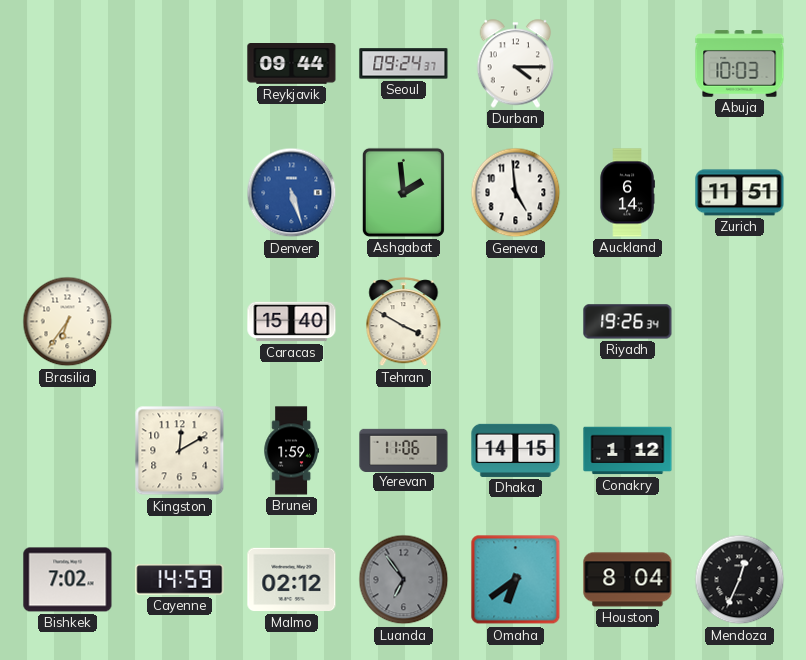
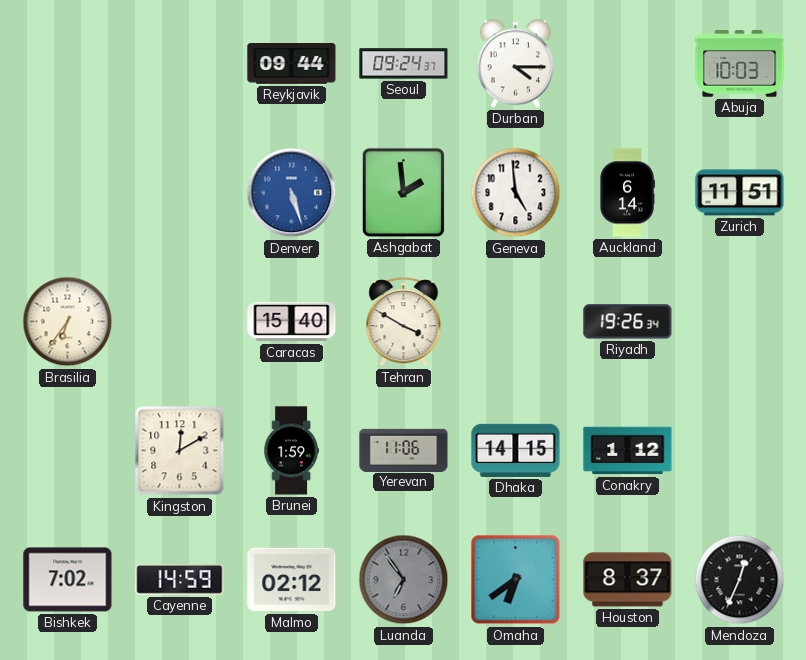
Houston: 8:04 -> 8:37
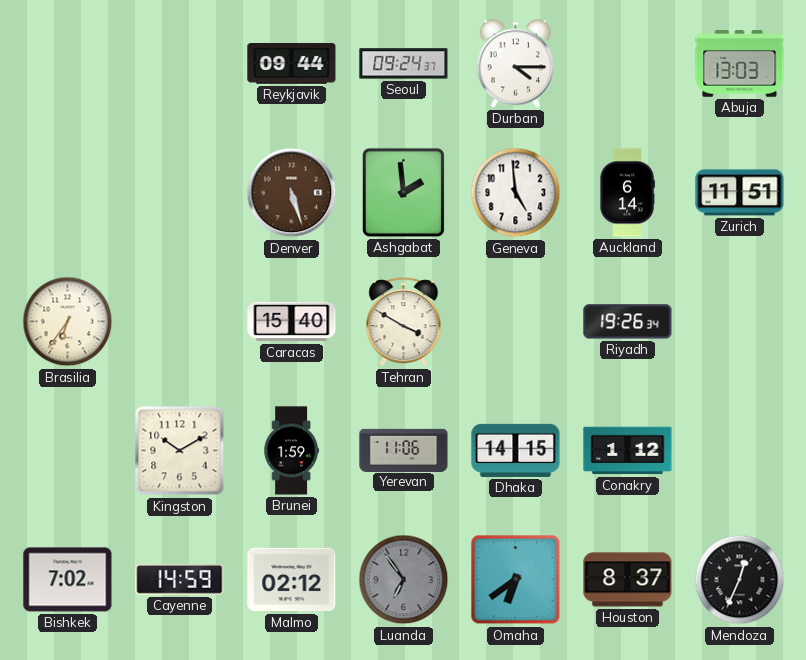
Abuja: 10:03 -> 13:03
Denver dial: blue -> brown
Kingston: 12:10 -> 10:10
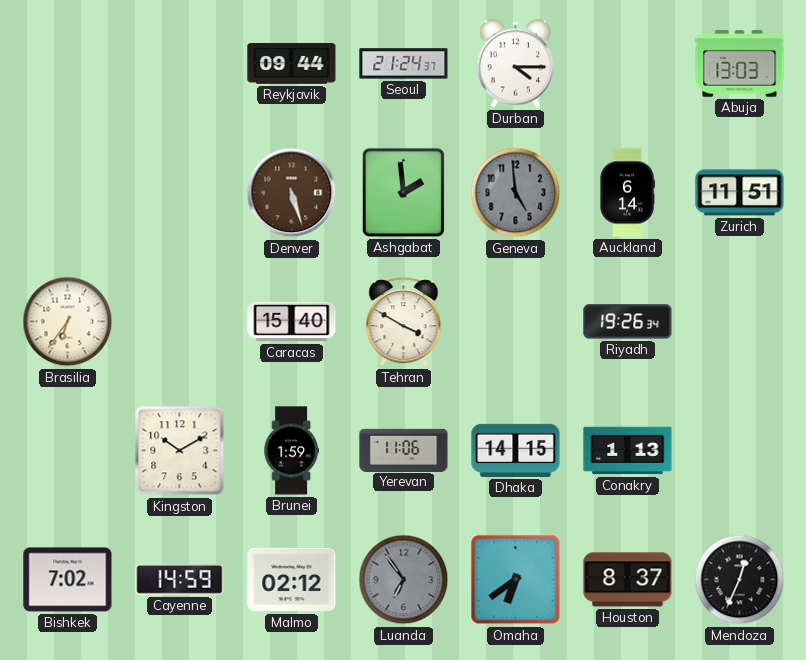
Seoul: 09:24 -> 21:24
Geneva dial: white -> grey
Conakry: 1:12 -> 1:13
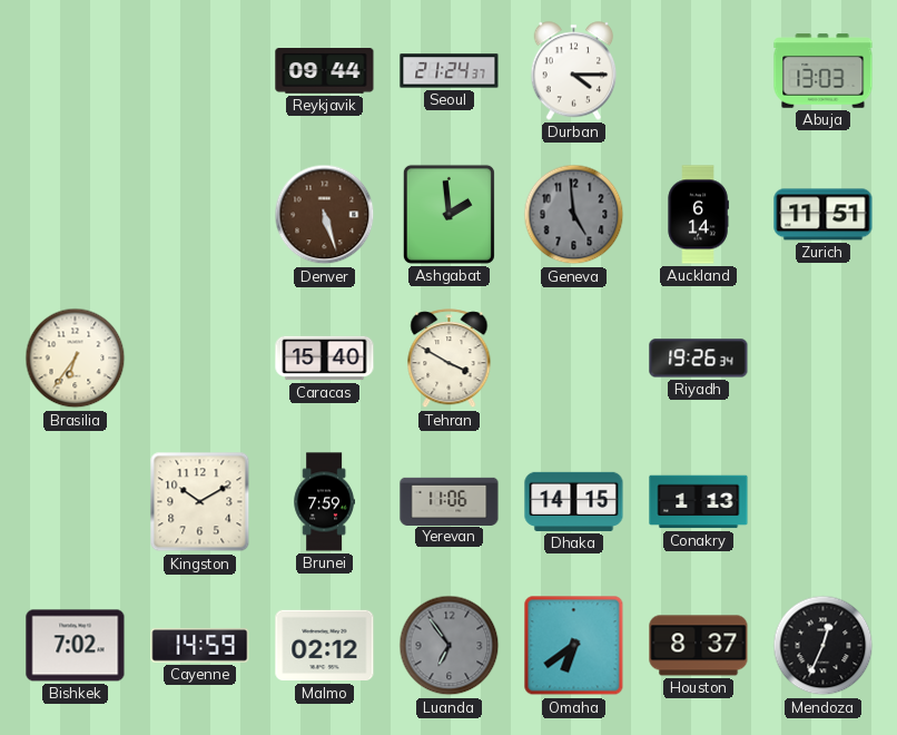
Brunei: 1:59 -> 7:59
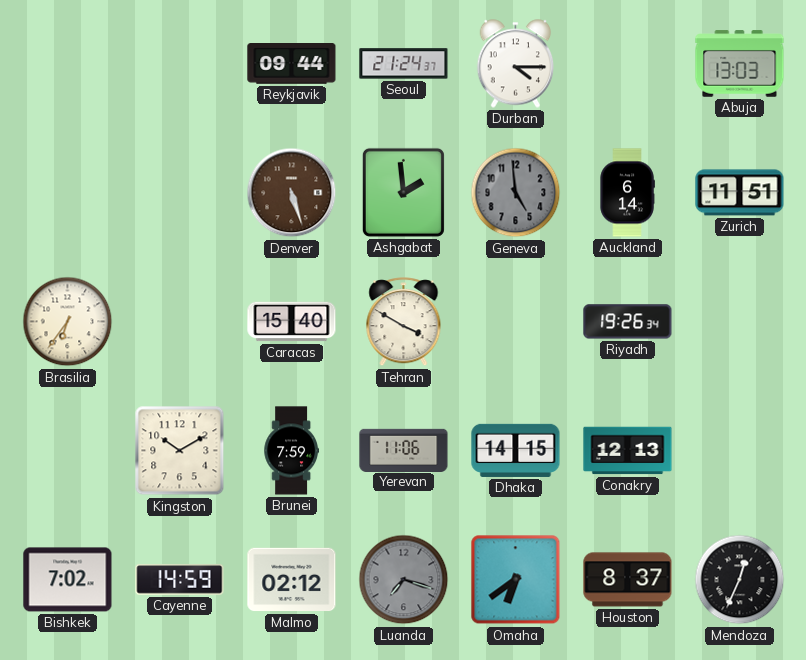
Conakry: 1:13 -> 12:13
Luanda: 6:54 -> 7:18
